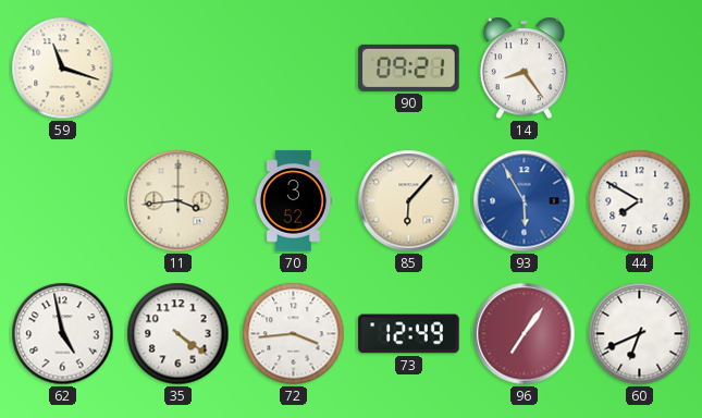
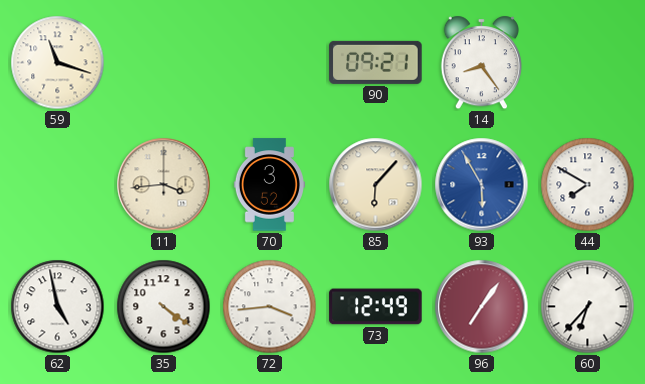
60: 6:41 -> 6:37
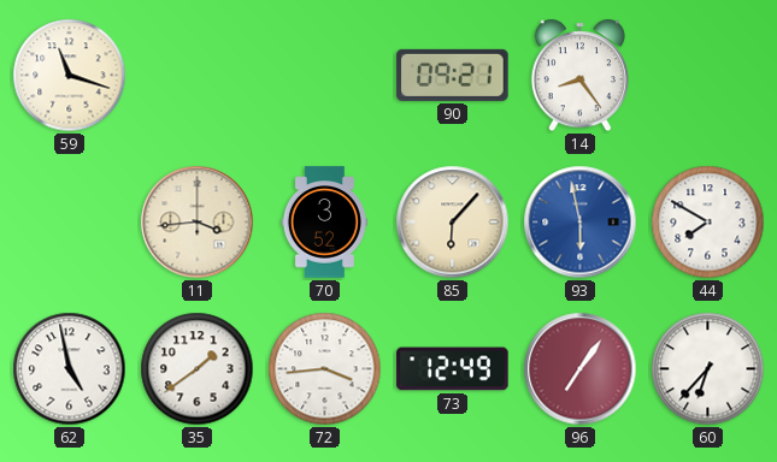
93: 5:55 -> 5:58
35: 4:21 -> 1:39
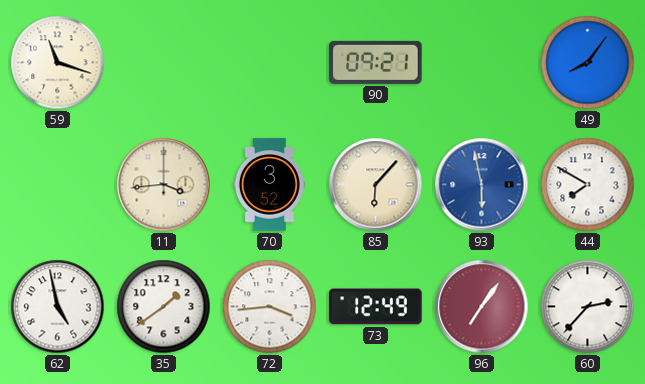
14: 8:24 -> none
49: none -> 8:06
60: 6:37 -> 2:37
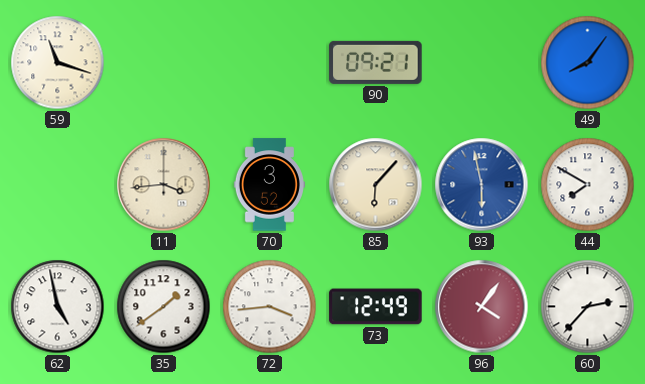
96: 7:06 -> 4:06
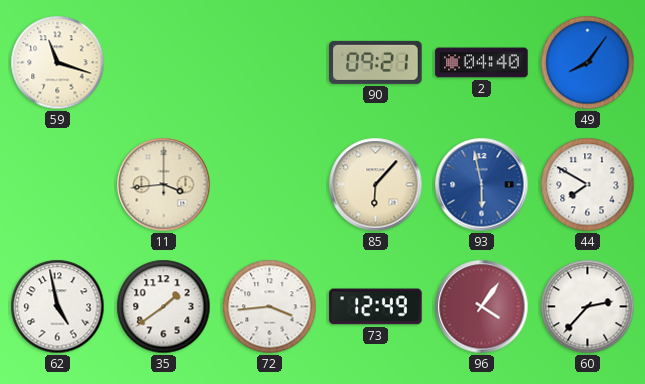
2: none -> 04:40
70: 3:52 -> none
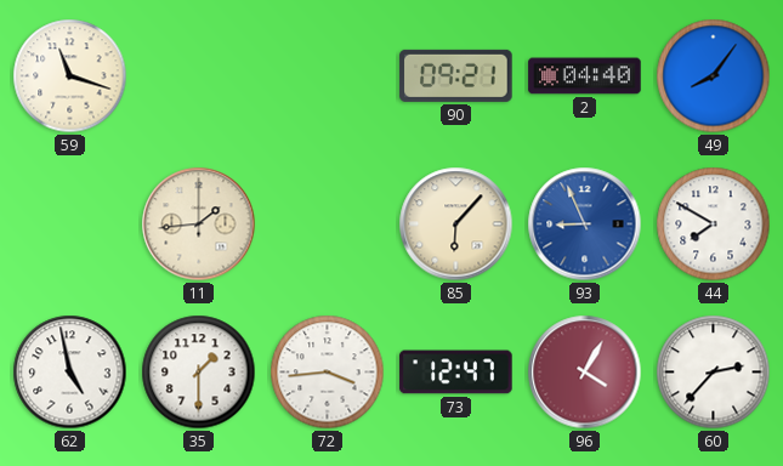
11: 3:44 -> 1:44
93: 5:58 -> 8:56
35: 1:39 -> 1:30
73: 12:49 -> 12:47
96: 4:06 -> 4:05
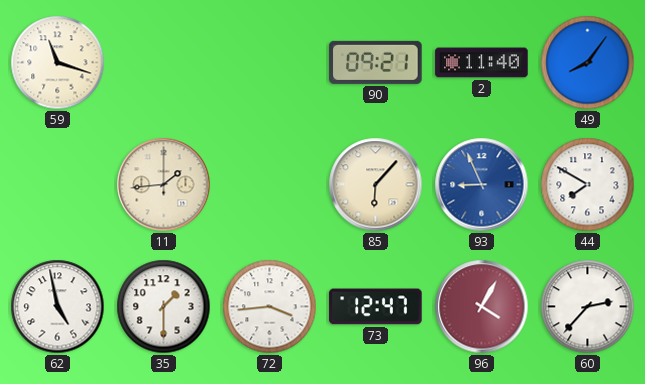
2: 04:40 -> 11:40
